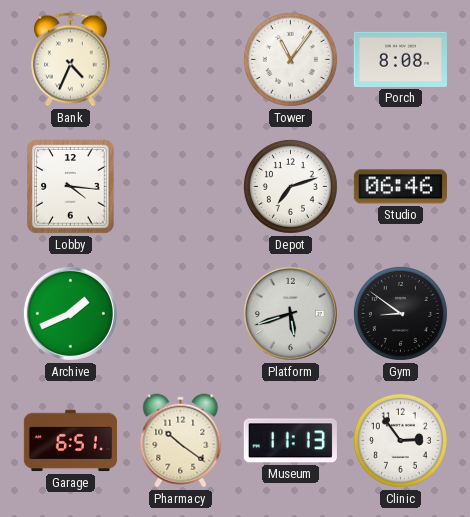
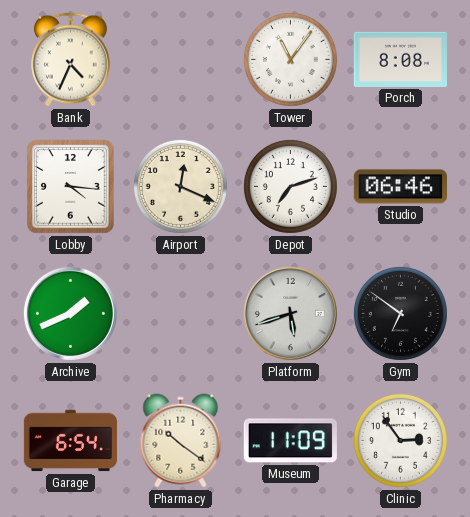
Airport: none -> 12:19
Gym: 8:51 -> 6:51
Garage: 6:51 -> 6:54
Museum: 11:13 -> 11:09
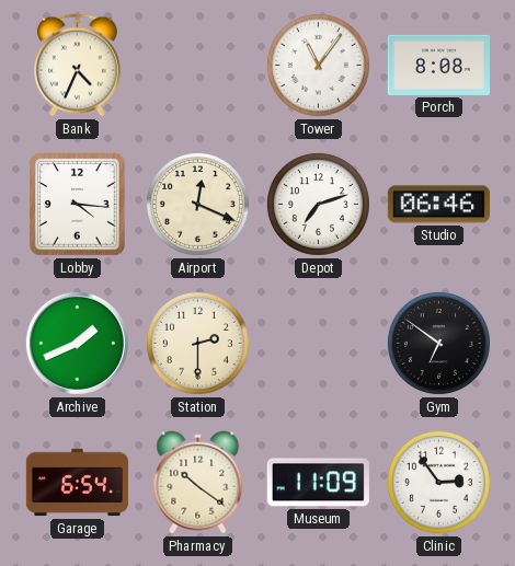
Station: none -> 2:30
Platform: 5:42 -> none
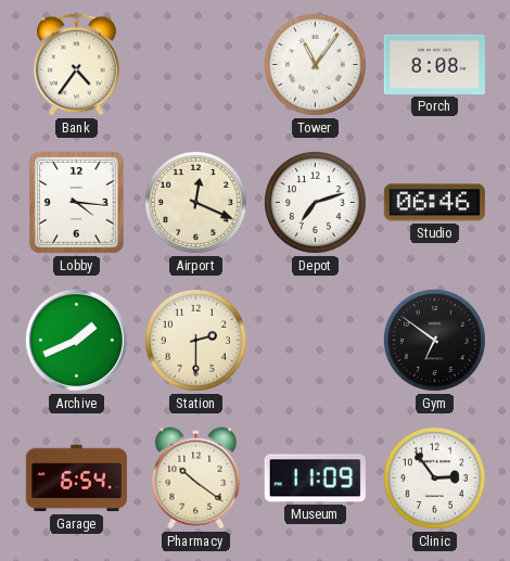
Bank: 4:34 -> 4:36
